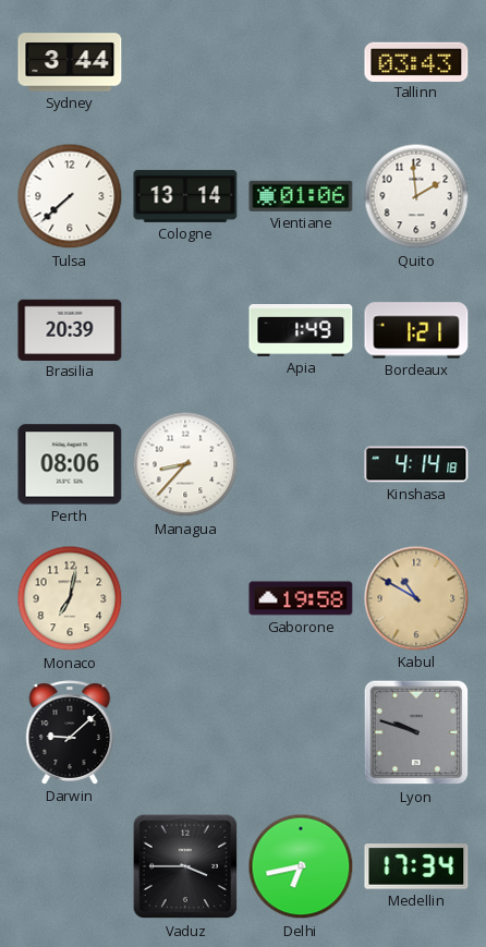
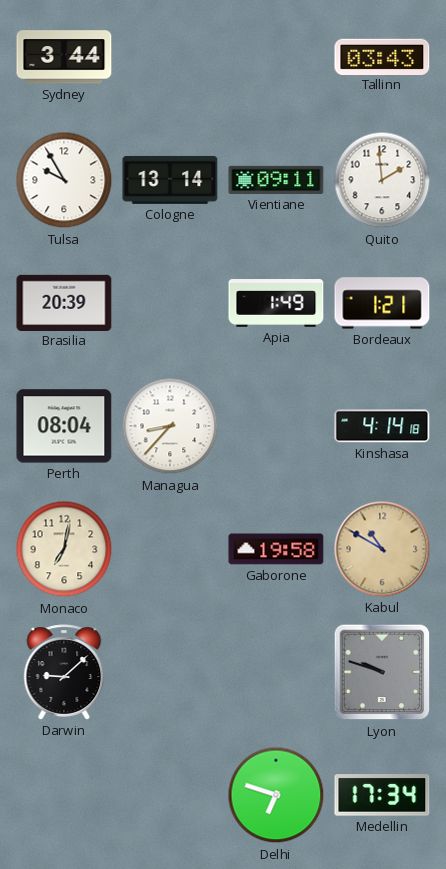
Tulsa: 7:38 -> 9:55
Vientiane: 01:06 -> 09:11
Perth: 08:06 -> 08:04
Vaduz: 3:45 -> none
Delhi: 6:43 -> 6:48
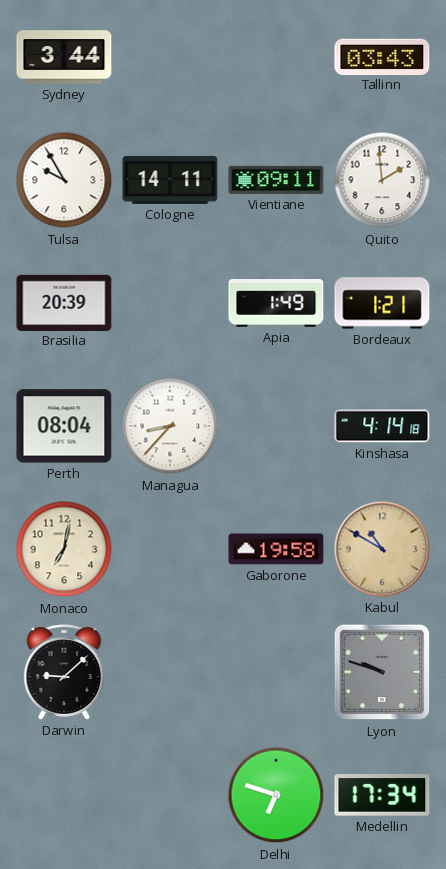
Cologne: 13:14 -> 14:11
